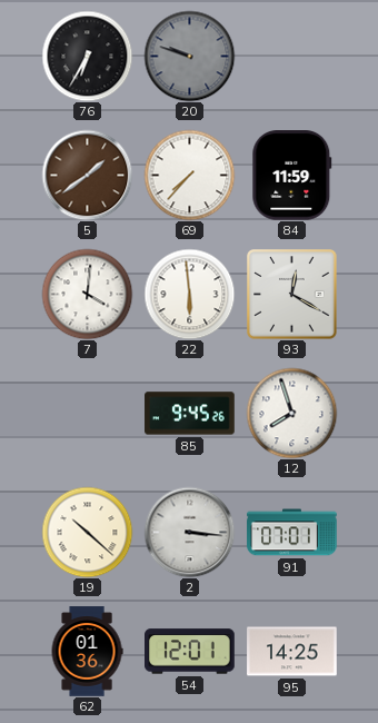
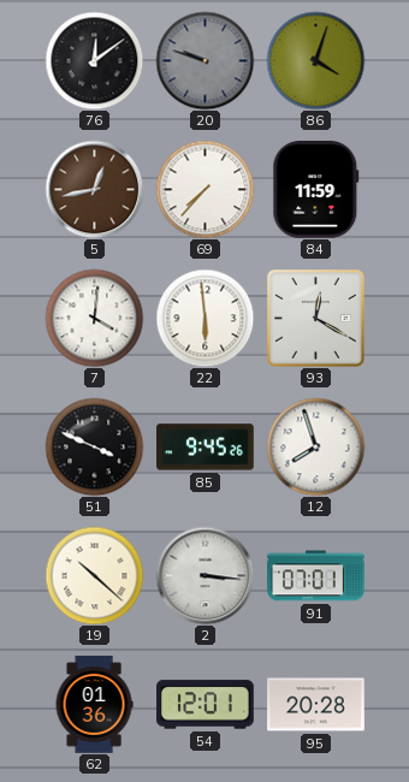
76: 6:35 -> 12:09
86: none -> 4:03
5: 1:39 -> 12:43
51: none -> 3:49
95: 14:25 -> 20:28
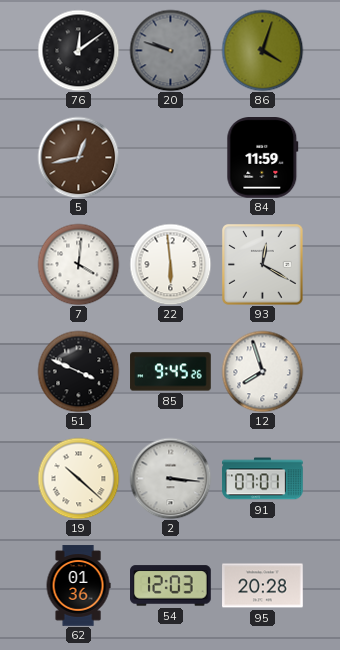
69: 7:37 -> none
54: 12:01 -> 12:03
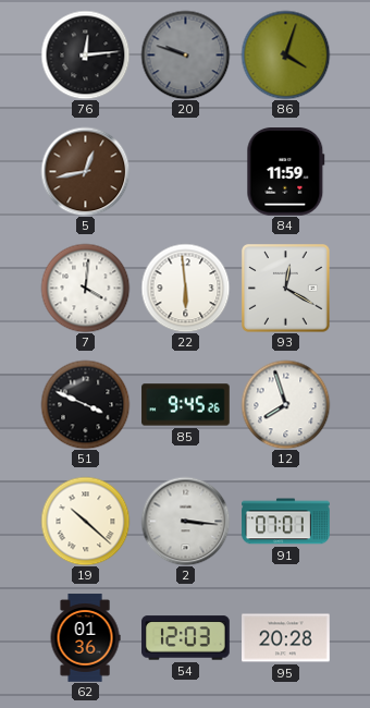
76: 12:09 -> 12:14
